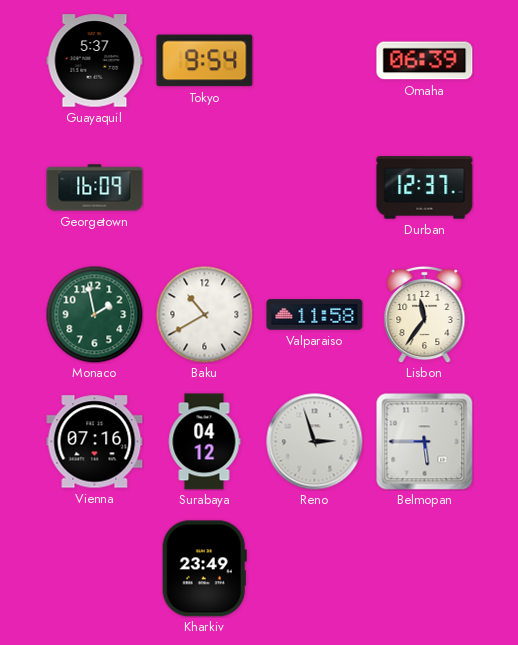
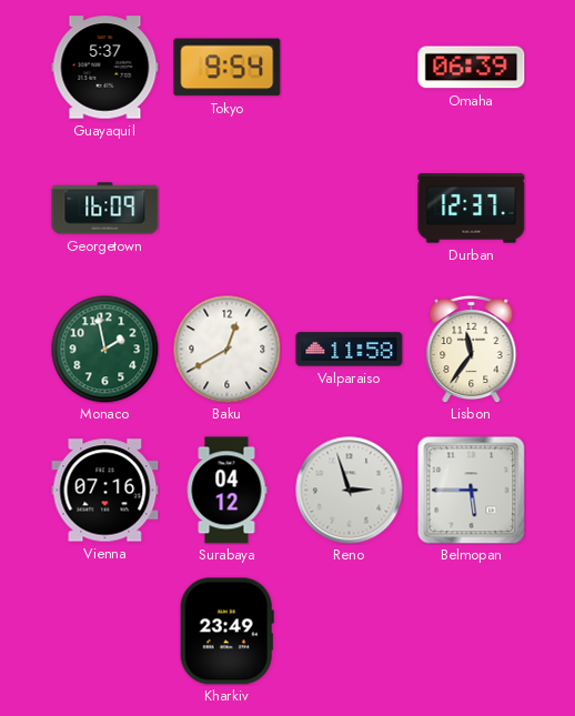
Baku: 10:40 -> 12:40
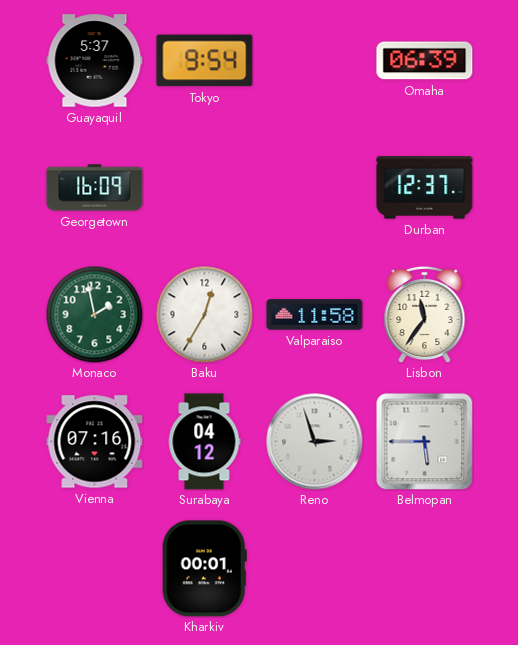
Baku: 12:40 -> 12:35
Kharkiv: 23:49 -> 00:01
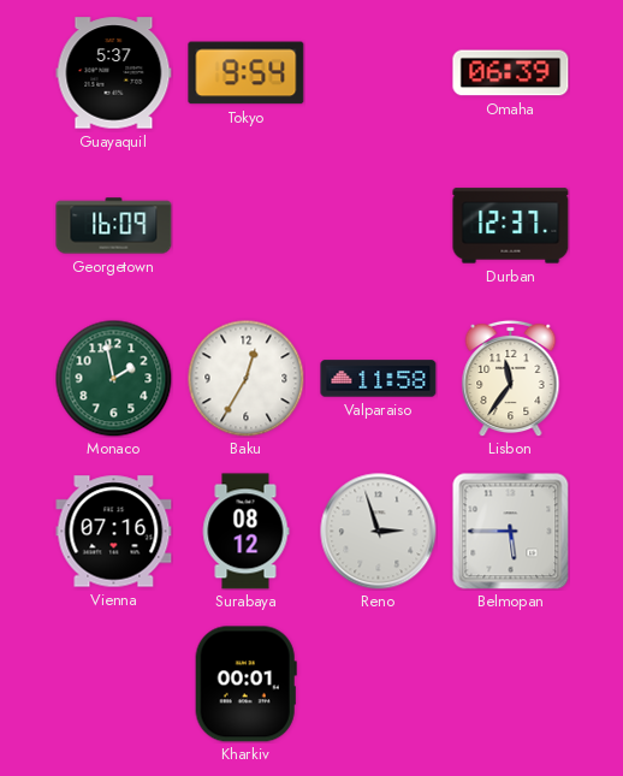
Surabaya: 04:12 -> 08:12
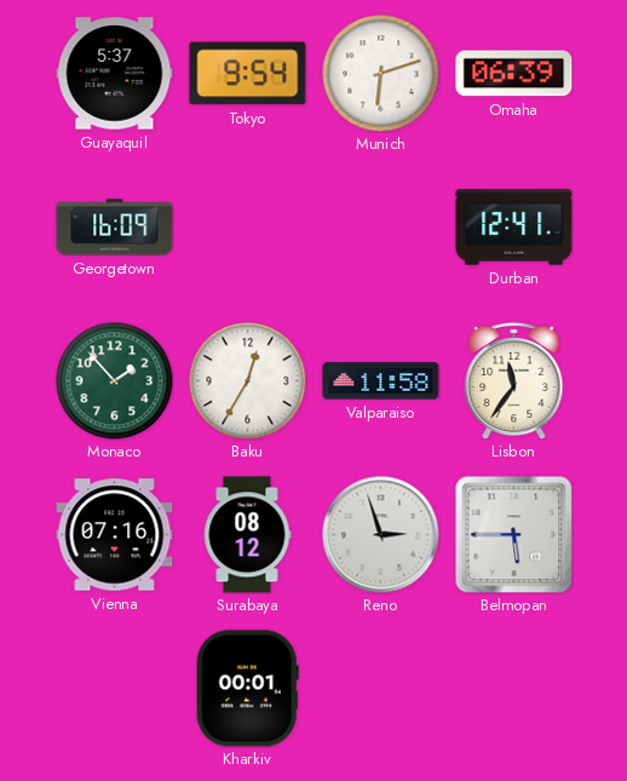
Munich: none -> 6:12
Durban: 12:37 -> 12:41
Monaco: 1:58 -> 1:53
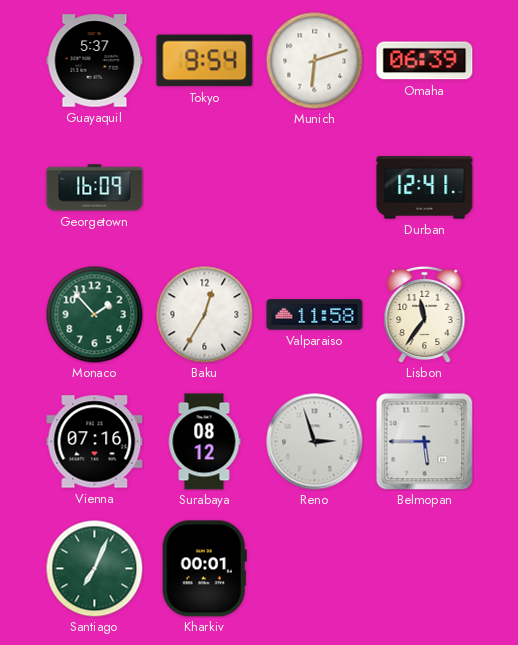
Santiago: none -> 7:04
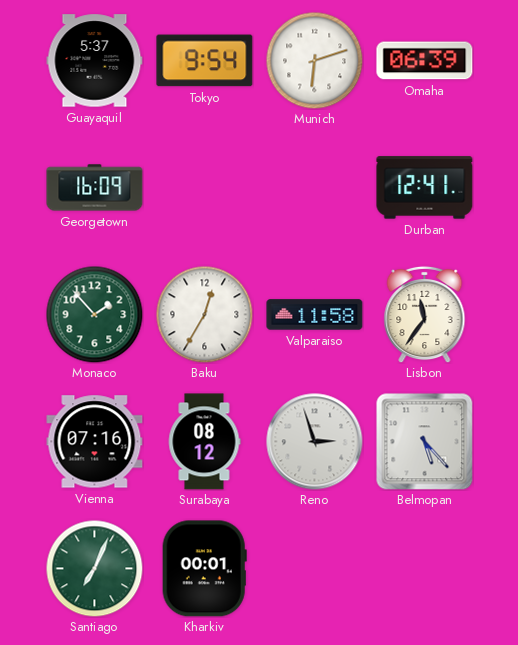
Belmopan: 5:45 -> 5:23
